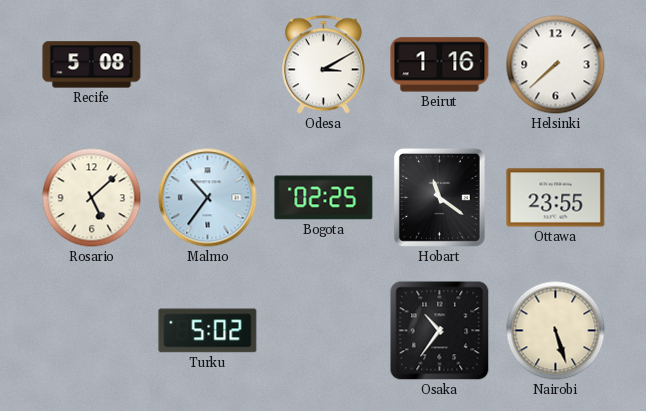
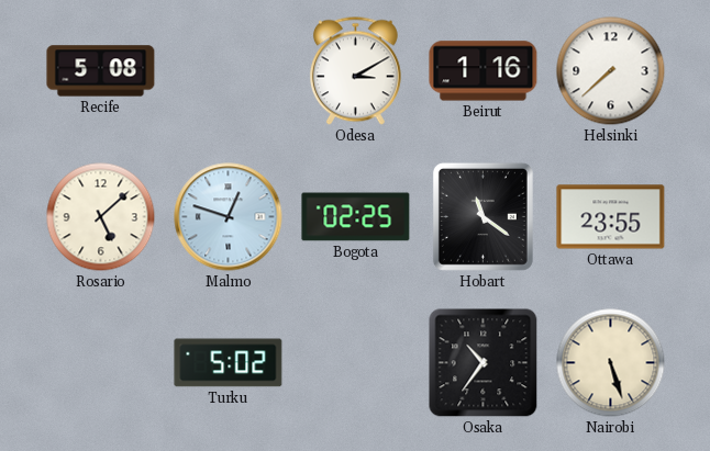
Malmo: 10:36 -> 12:48
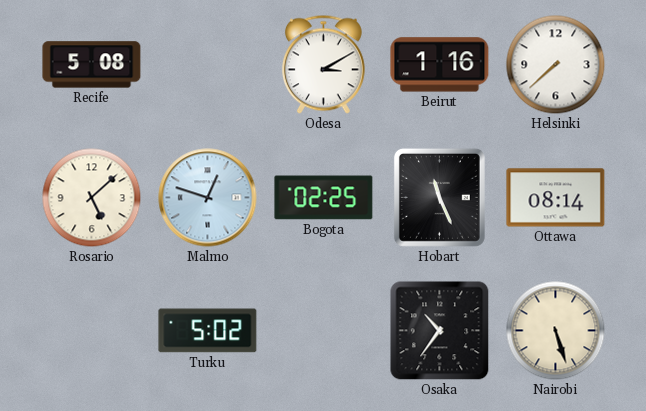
Hobart: 11:21 -> 11:26
Ottawa: 23:55 -> 08:14
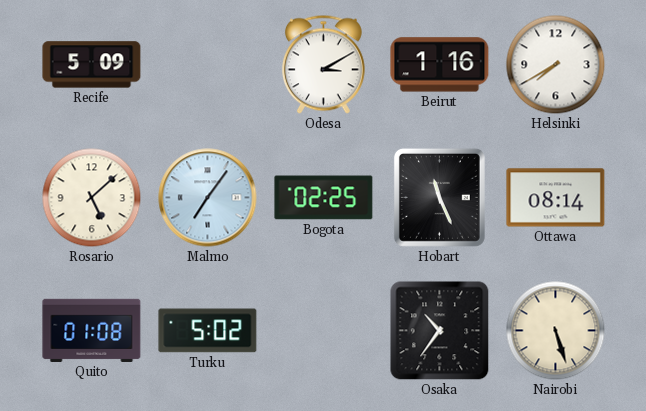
Recife: 5:08 -> 5:09
Helsinki: 7:38 -> 7:40
Malmo: 12:48 -> 7:06
Quito: none -> 01:08
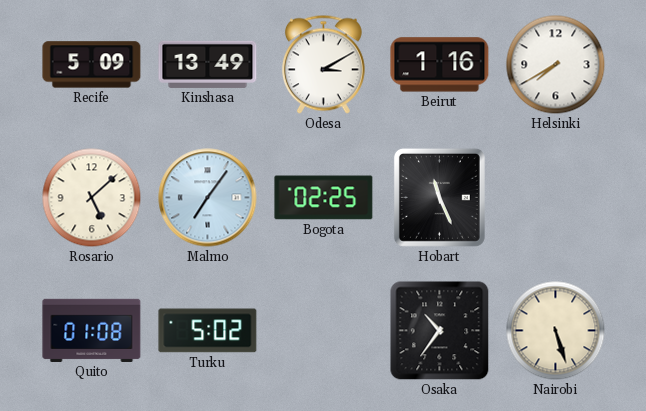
Kinshasa: none -> 13:49
Ottawa: 08:14 -> none
